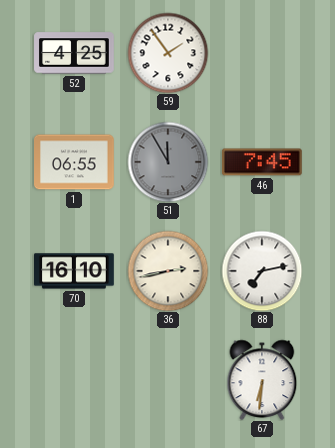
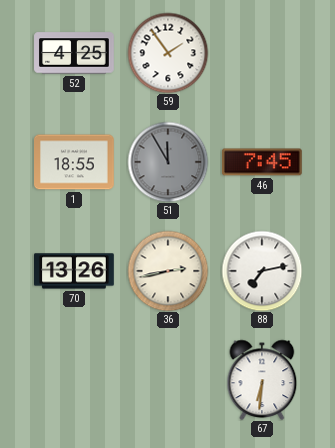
1: 06:55 -> 18:55
70: 16:10 -> 13:26
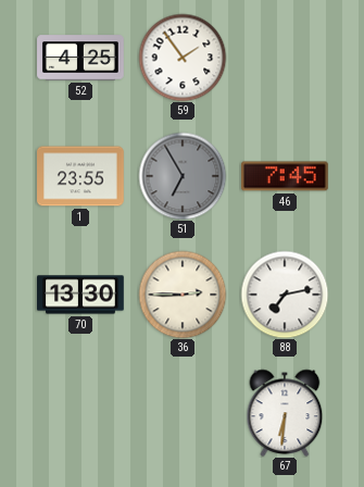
1: 18:55 -> 23:55
51: 11:55 -> 6:55
70: 13:26 -> 13:30
36: 2:43 -> 2:45
